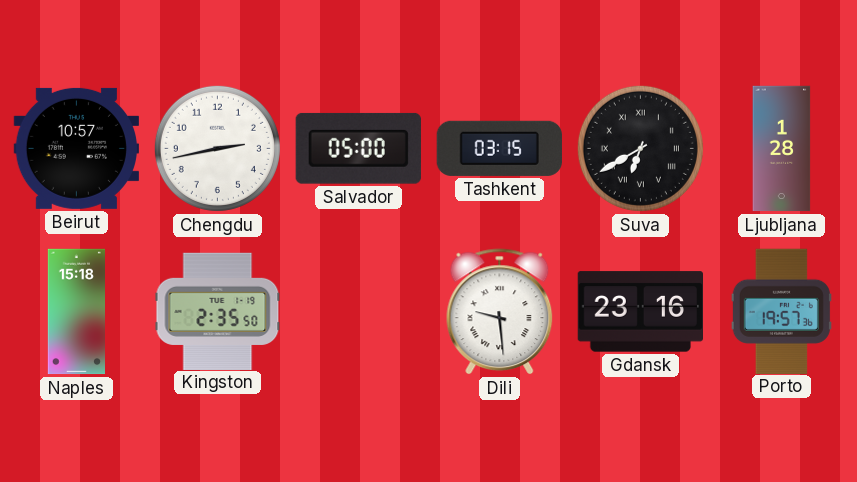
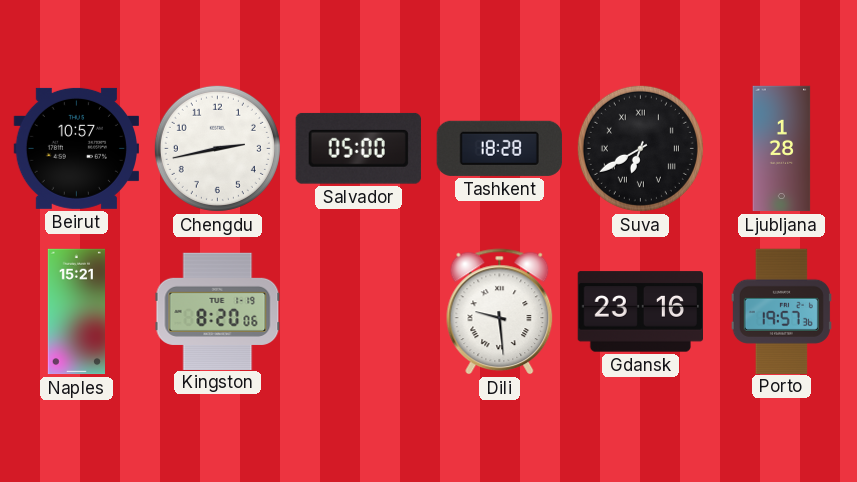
Tashkent: 03:15 -> 18:28
Naples: 15:18 -> 15:21
Kingston: 2:35 -> 8:20
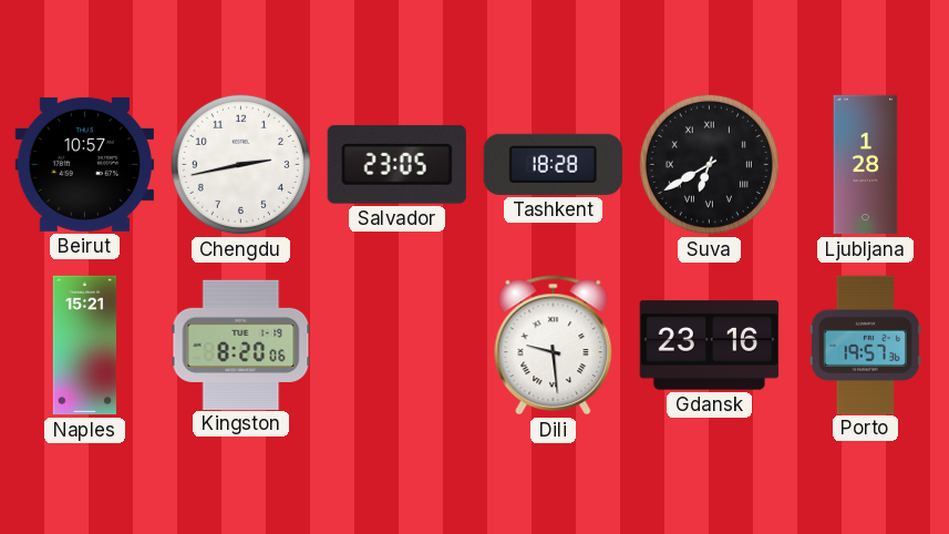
Salvador: 05:00 -> 23:05
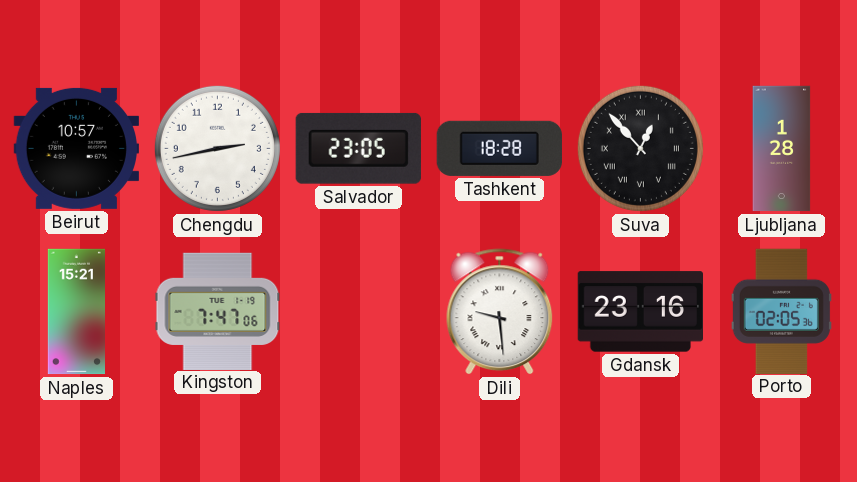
Suva: 6:40 -> 12:53
Kingston: 8:20 -> 7:47
Porto: 19:57 -> 02:05
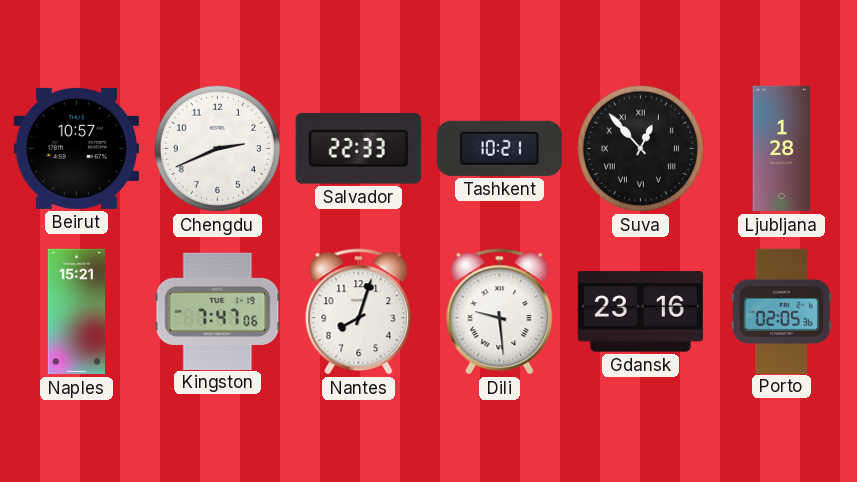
Chengdu: 2:43 -> 2:41
Salvador: 23:05 -> 22:33
Tashkent: 18:28 -> 10:21
Nantes: none -> 8:03
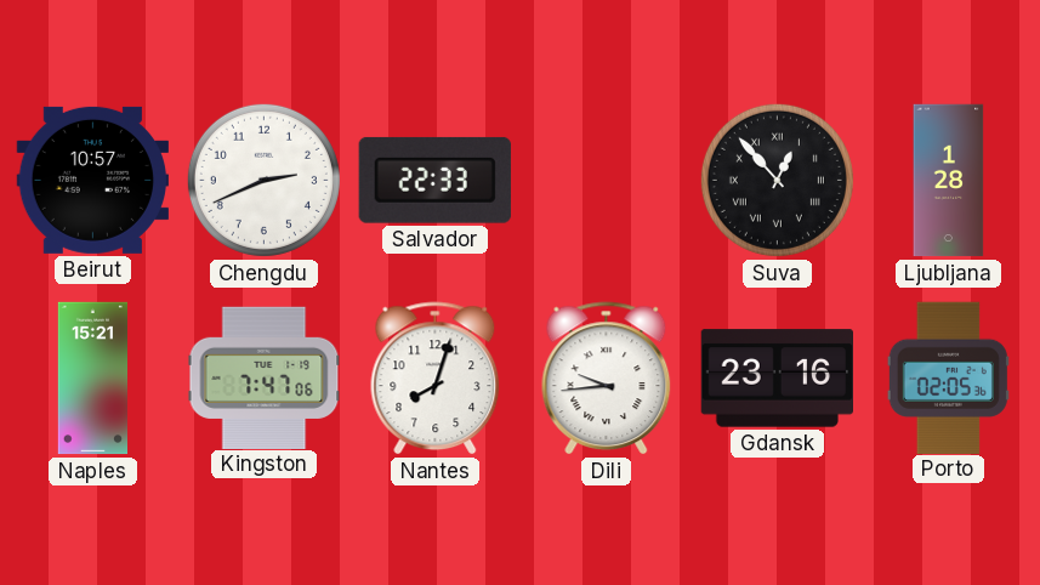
Tashkent: 10:21 -> none
Dili: 9:29 -> 9:44
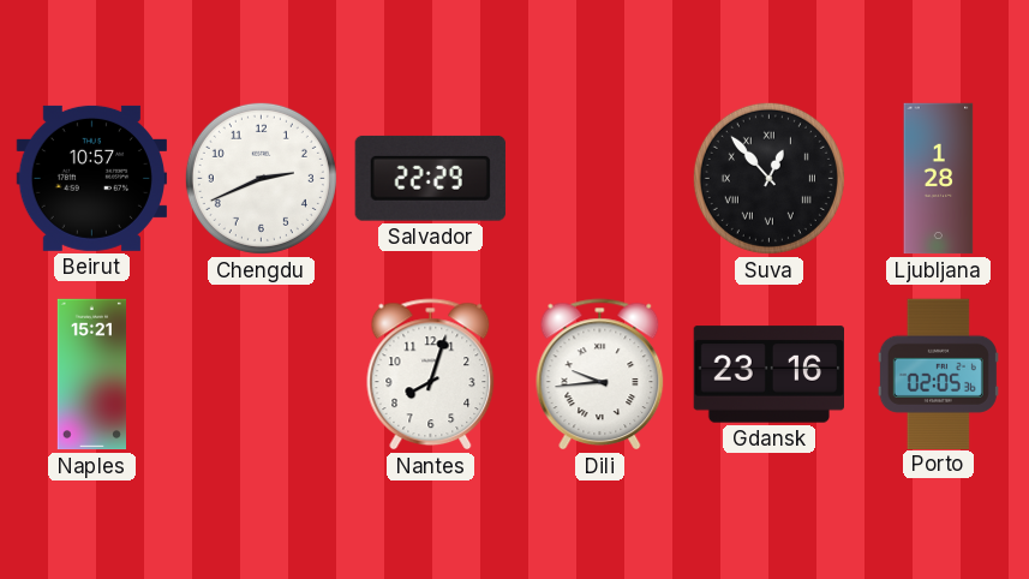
Salvador: 22:33 -> 22:29
Kingston: 7:47 -> none
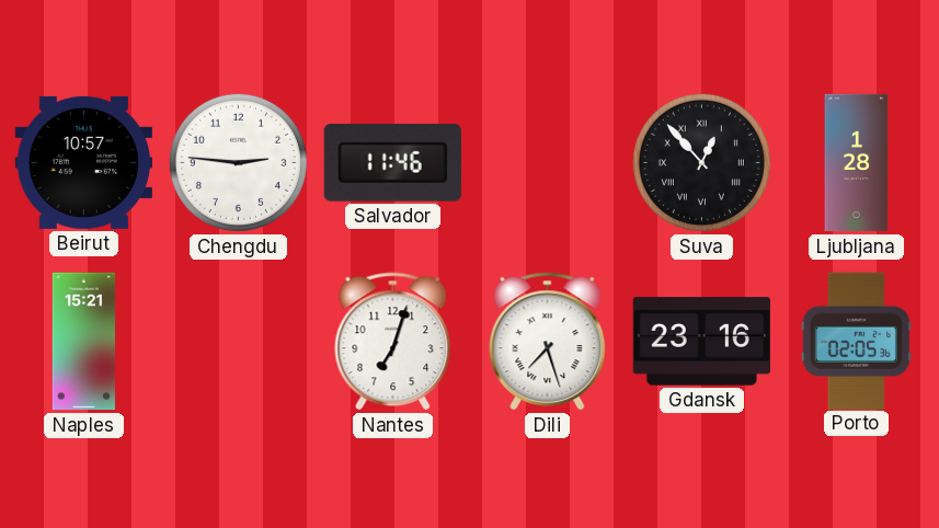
Chengdu: 2:41 -> 2:46
Salvador: 22:29 -> 11:46
Nantes: 8:03 -> 7:03
Dili: 9:44 -> 7:27
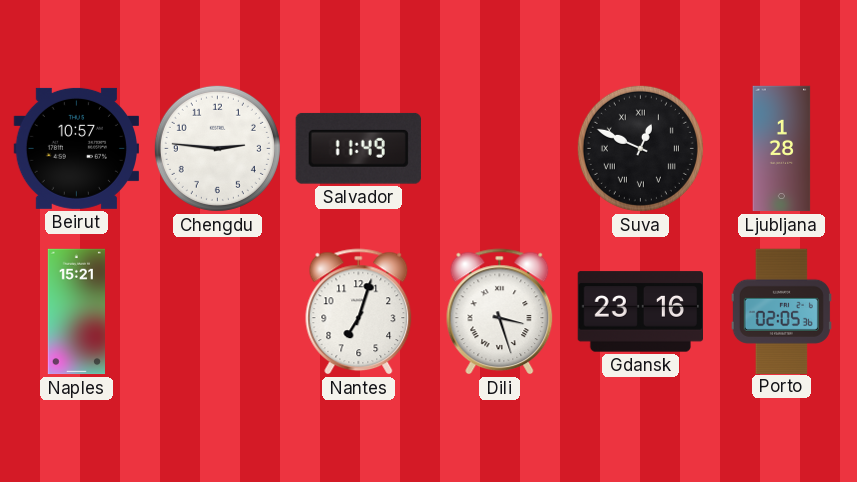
Salvador: 11:46 -> 11:49
Suva: 12:53 -> 12:49
Dili: 7:27 -> 3:27
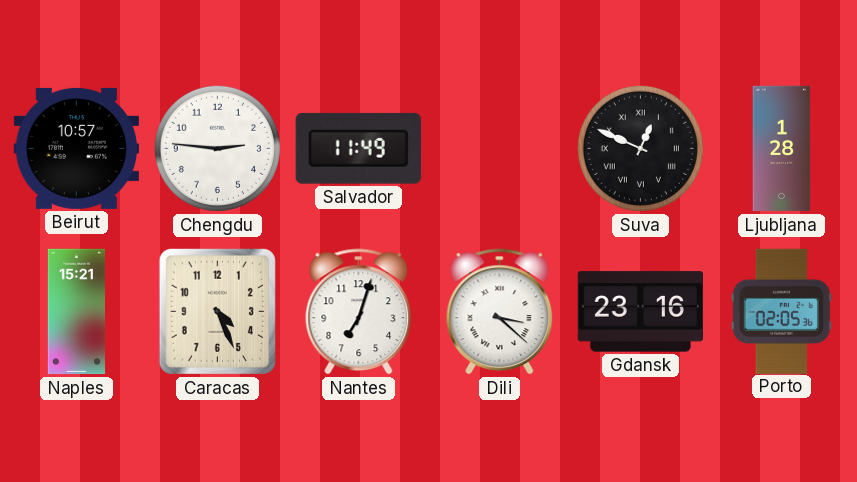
Caracas: none -> 4:26
Dili: 3:27 -> 3:22
